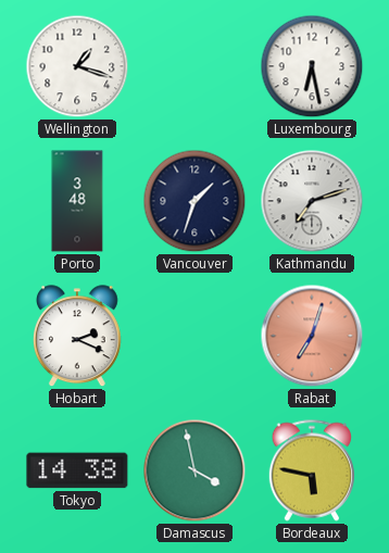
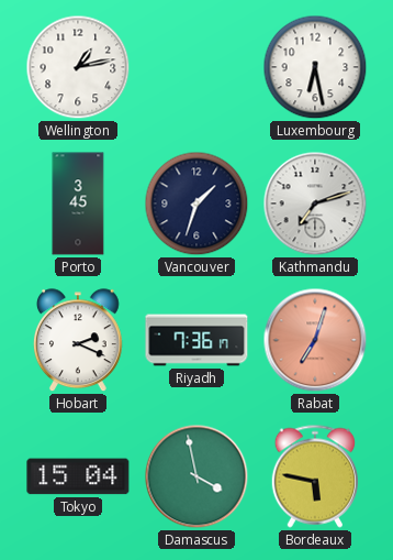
Wellington: 1:18 -> 1:13
Porto: 3:48 -> 3:45
Riyadh: none -> 7:36
Tokyo: 14:38 -> 15:04
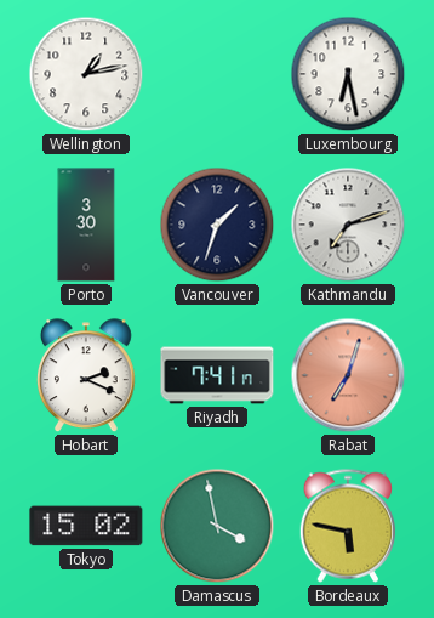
Porto: 3:45 -> 3:30
Riyadh: 7:36 -> 7:41
Tokyo: 15:04 -> 15:02
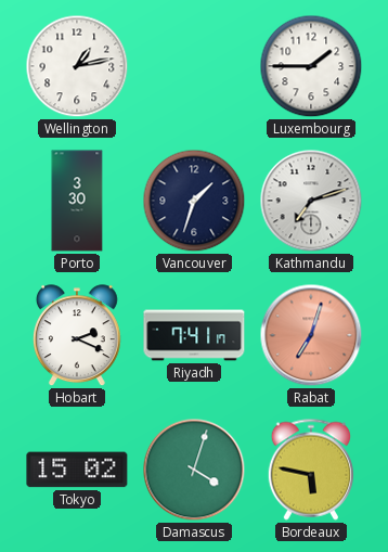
Luxembourg: 6:28 -> 1:45
Damascus: 3:58 -> 4:03
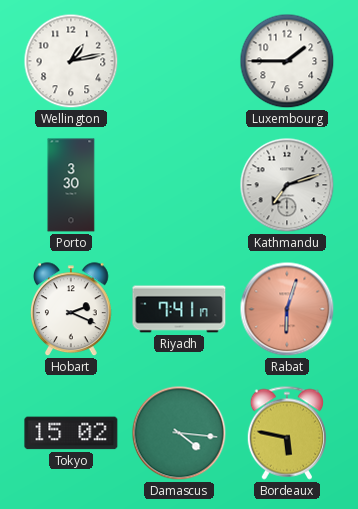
Vancouver: 1:33 -> none
Rabat: 7:03 -> 6:03
Damascus: 4:03 -> 4:16
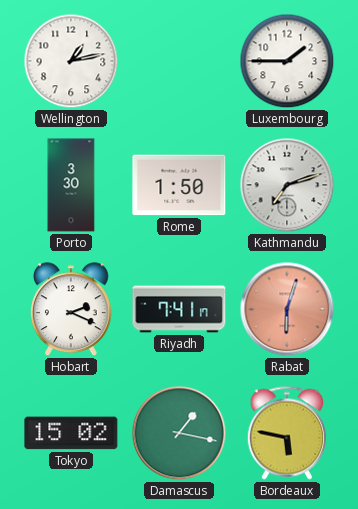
Rome: none -> 1:50
Damascus: 4:16 -> 1:17
